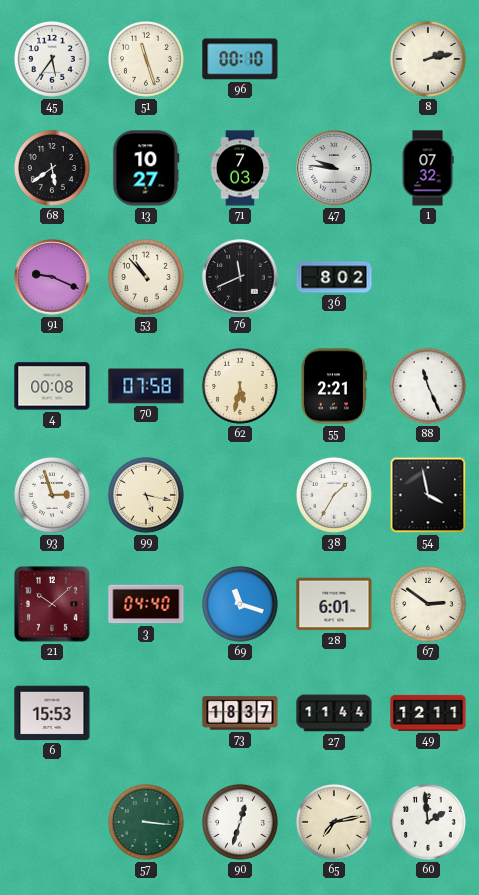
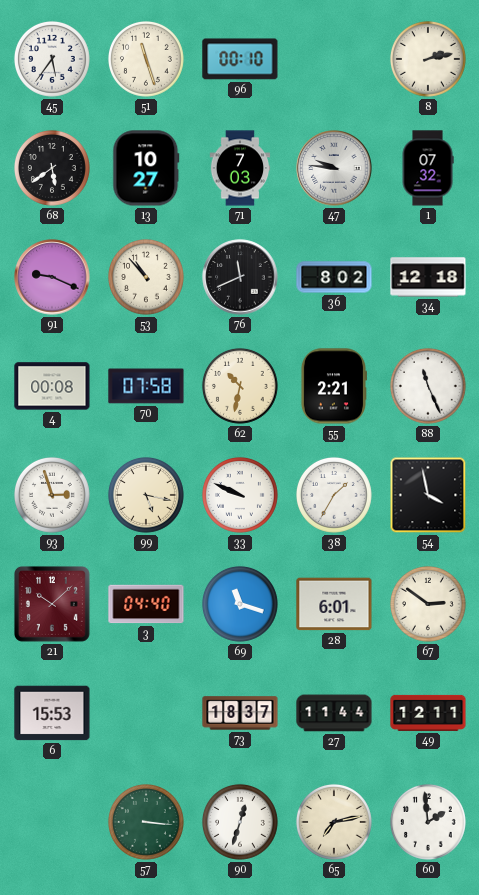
34: none -> 12:18
62: 5:32 -> 10:32
33: none -> 9:49
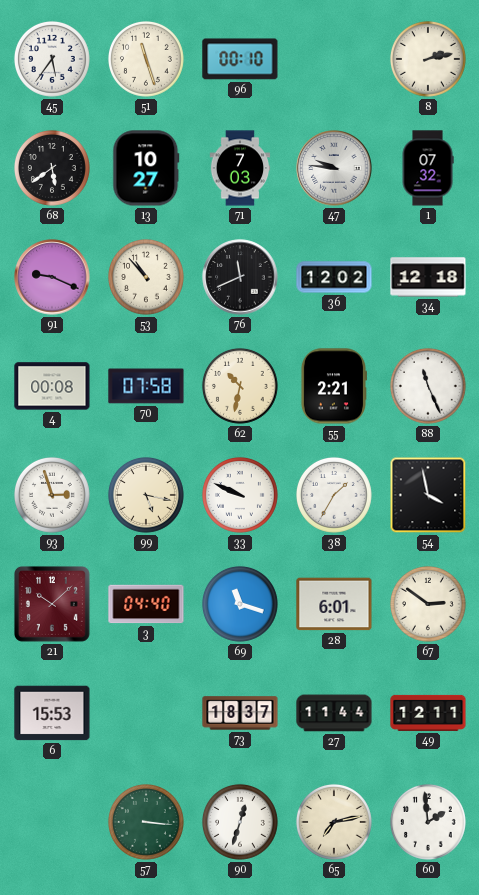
36: 8:02 -> 12:02
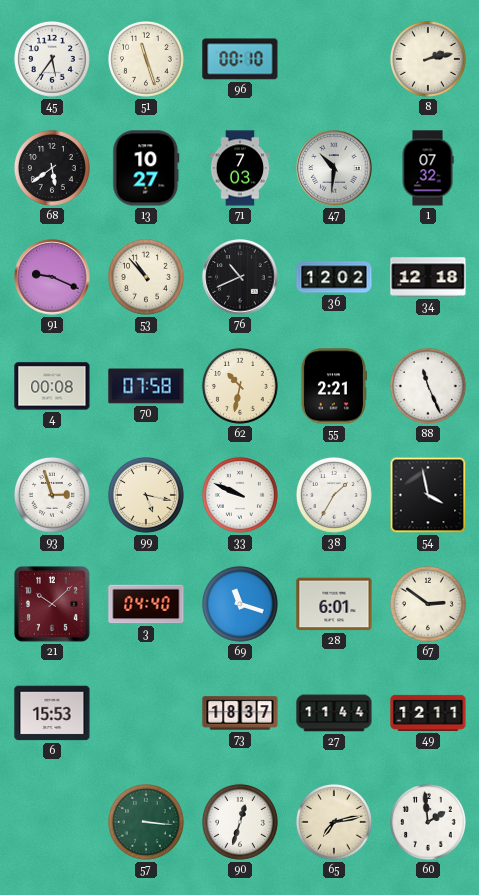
47: 9:46 -> 10:31
76: 11:41 -> 10:41
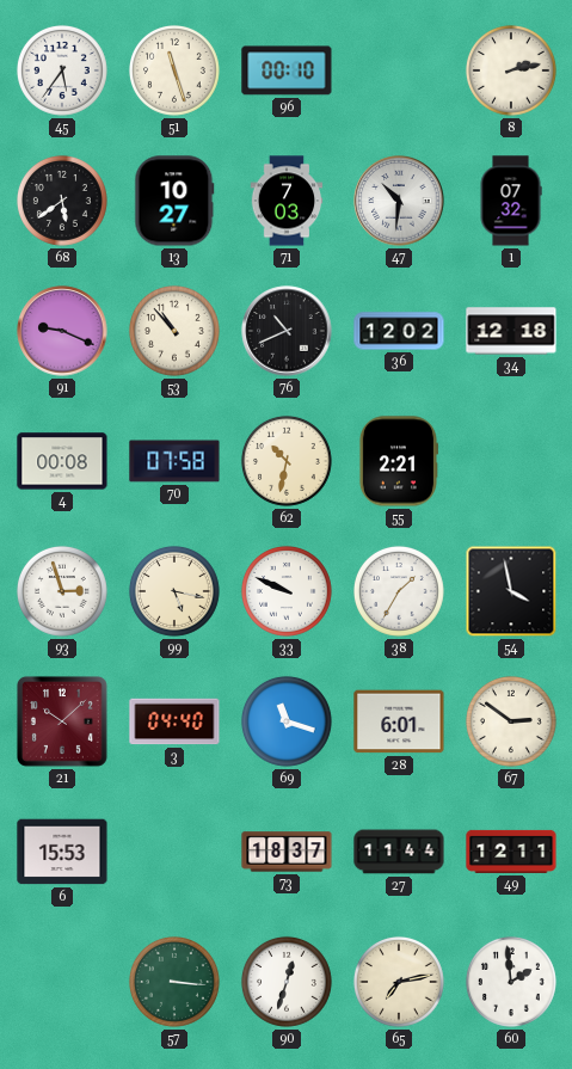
88: 11:26 -> none
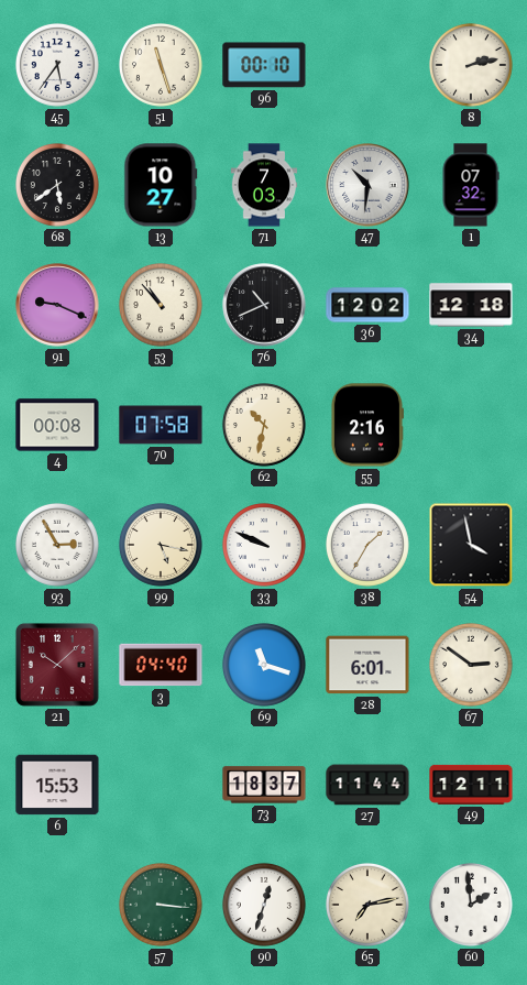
55: 2:21 -> 2:16
93: 2:57 -> 2:55
